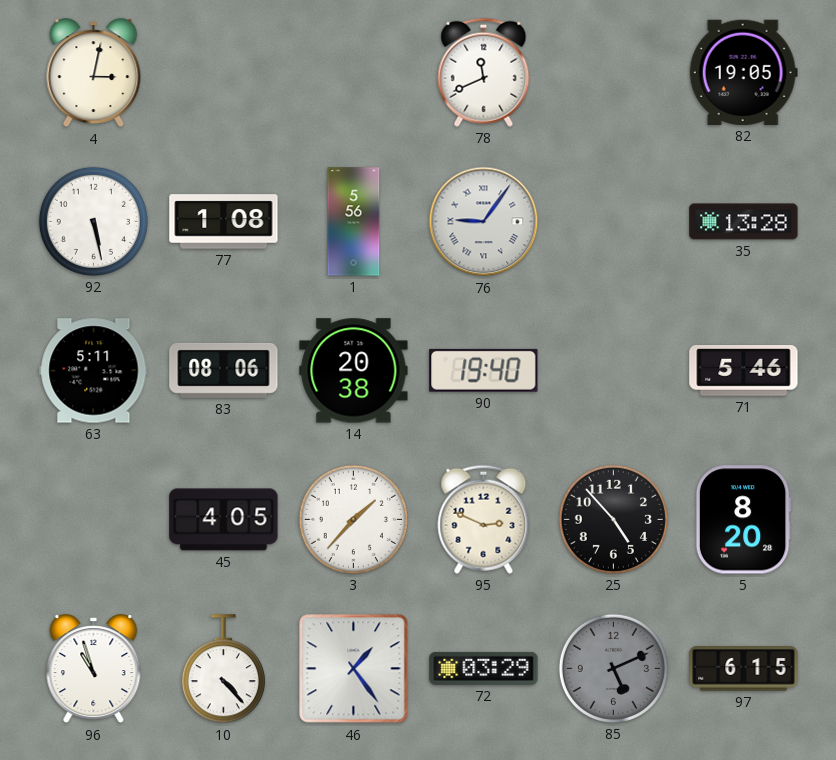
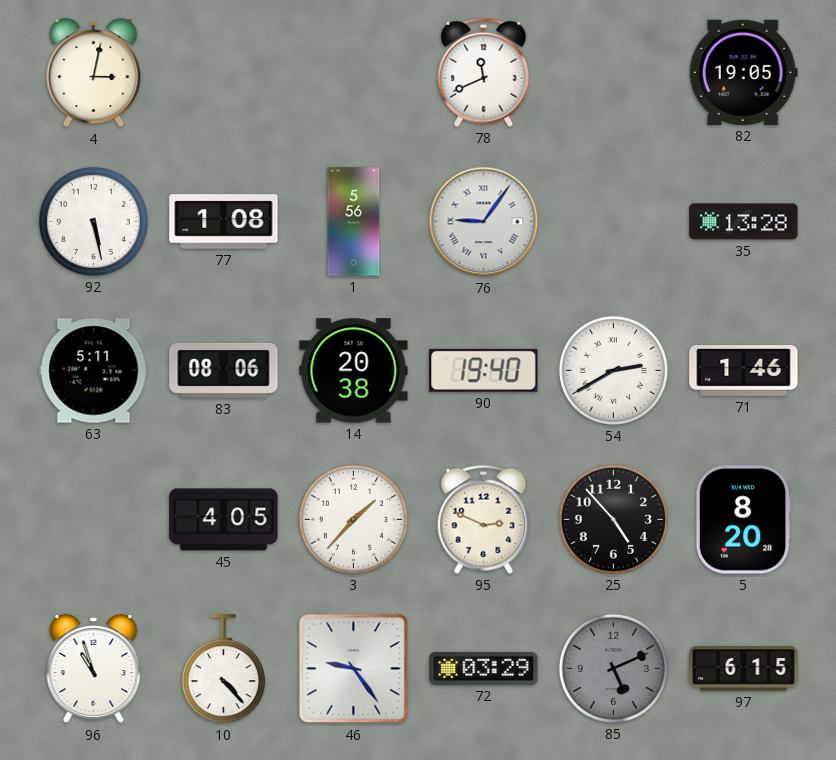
54: none -> 2:40
71: 5:46 -> 1:46
46: 1:24 -> 9:24
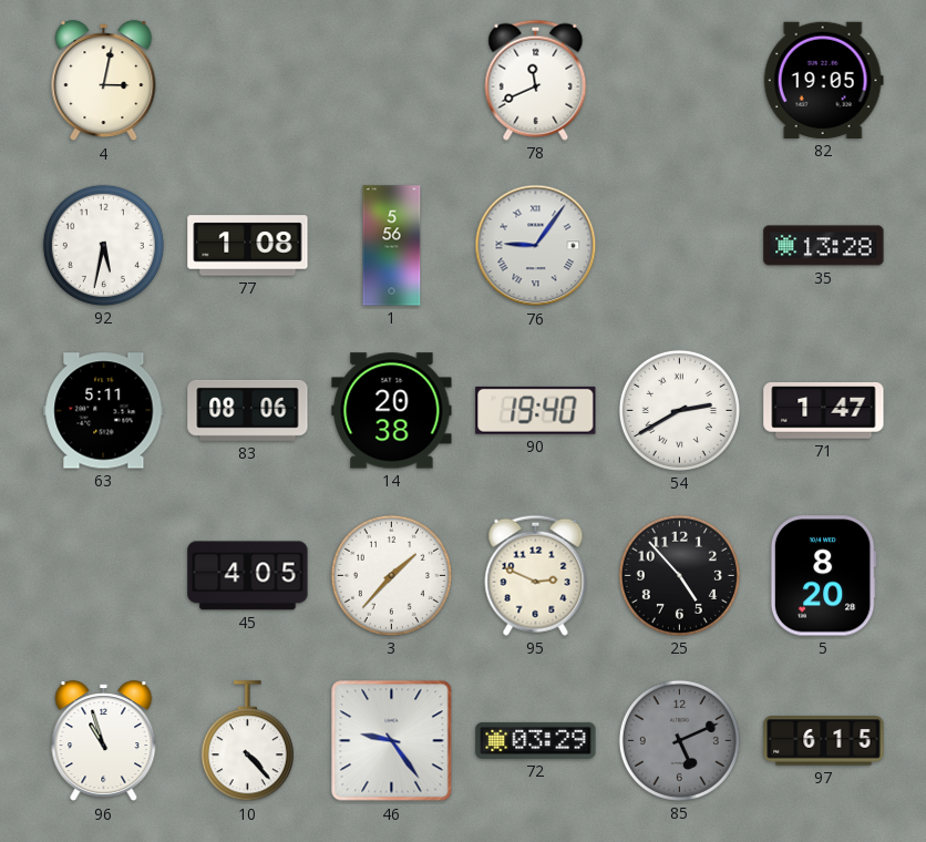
92: 5:28 -> 5:32
71: 1:46 -> 1:47
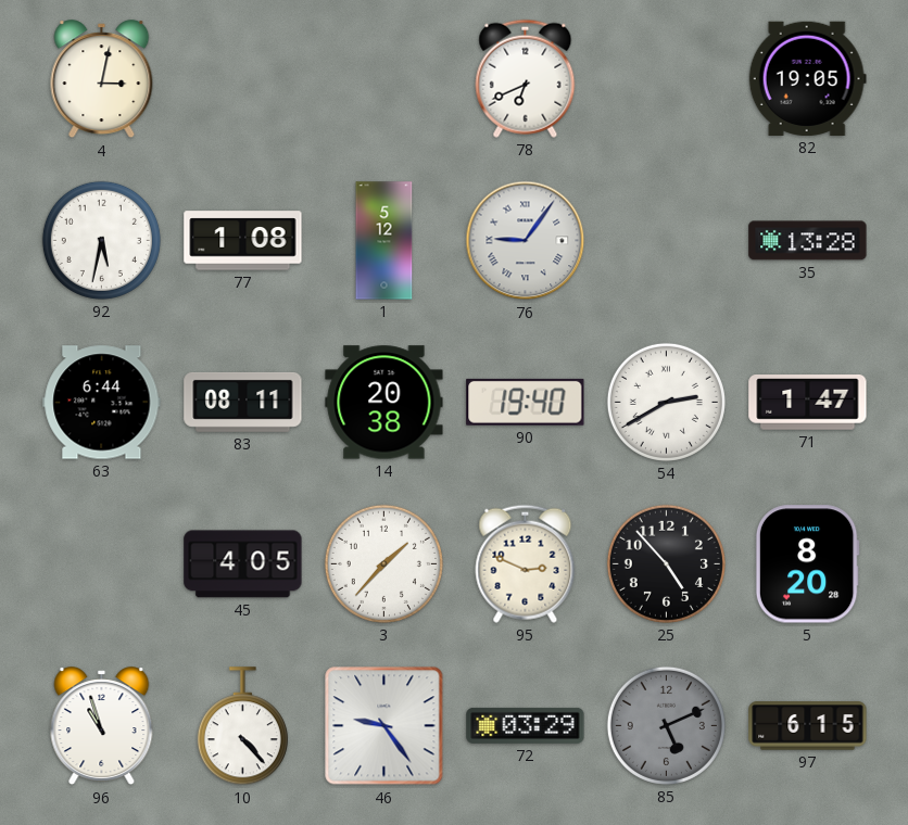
78: 11:41 -> 6:41
1: 5:56 -> 5:12
63: 5:11 -> 6:44
83: 08:06 -> 08:11
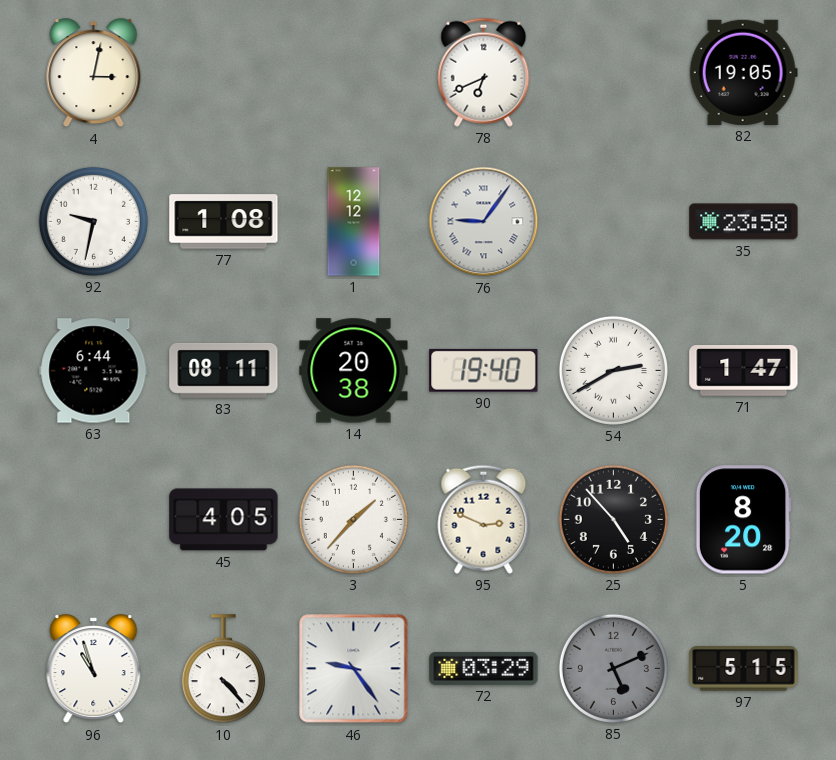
92: 5:32 -> 9:32
1: 5:12 -> 12:12
35: 13:28 -> 23:58
97: 6:15 -> 5:15
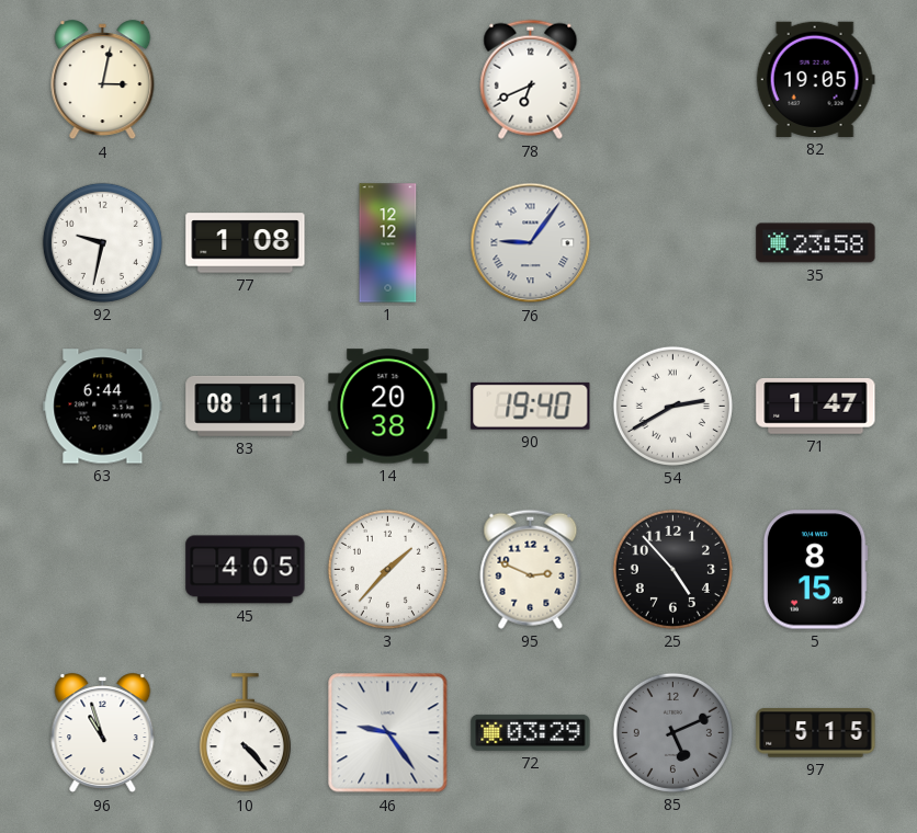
5: 8:20 -> 8:15
